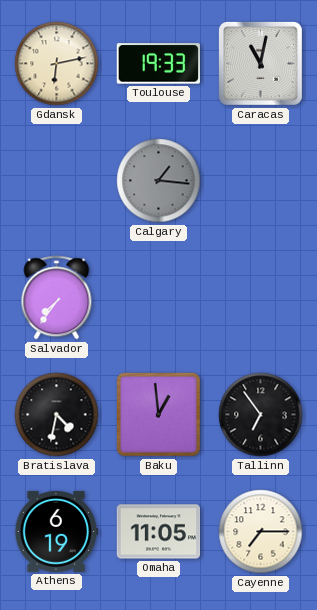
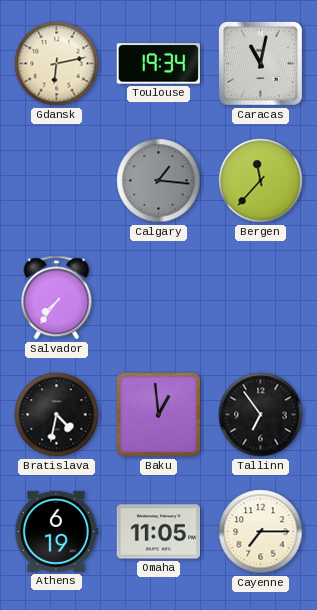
Toulouse: 19:33 -> 19:34
Bergen: none -> 11:37
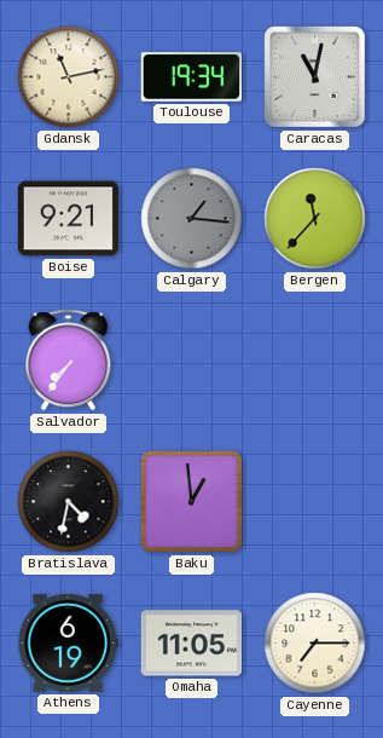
Gdansk: 6:13 -> 11:13
Boise: none -> 9:21
Tallinn: 6:54 -> none
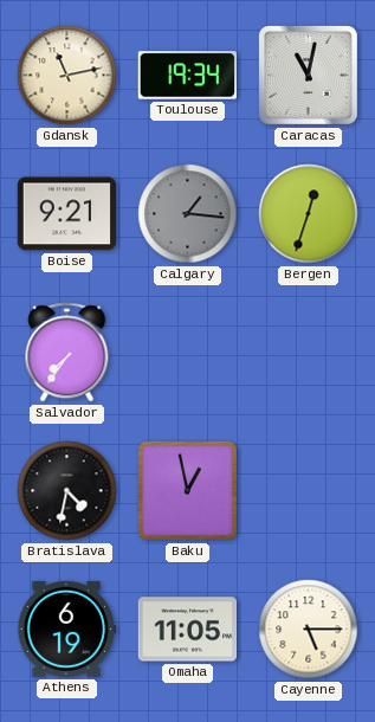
Bergen: 11:37 -> 12:33
Baku: 12:59 -> 12:58
Cayenne: 7:15 -> 5:15
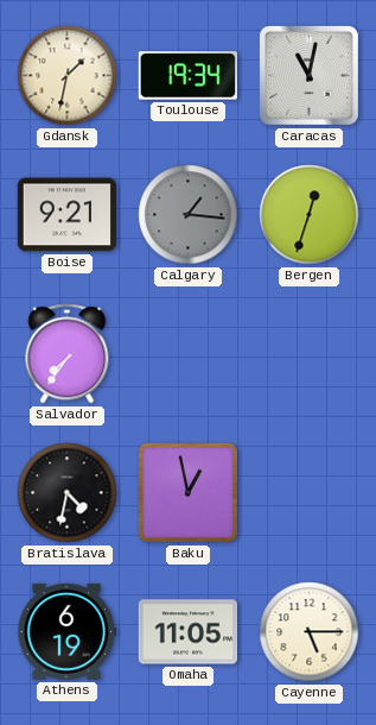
Gdansk: 11:13 -> 1:32
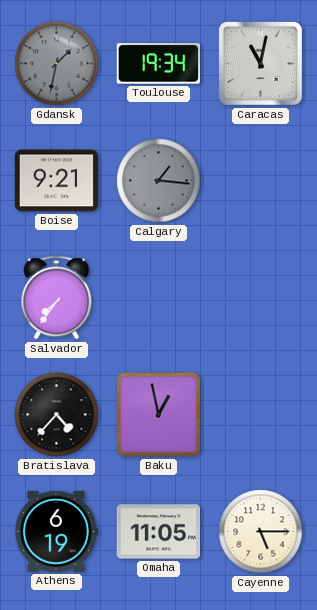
Gdansk dial: cream -> grey
Bergen: 12:33 -> none
Bratislava: 4:32 -> 4:37
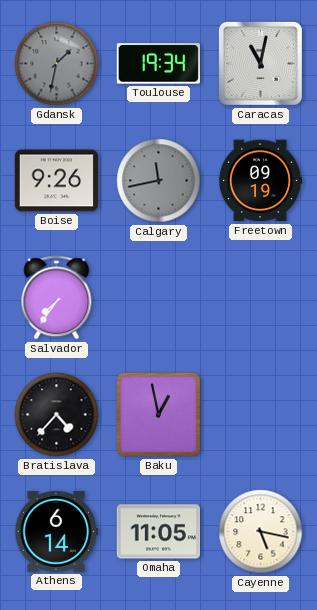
Boise: 9:21 -> 9:26
Calgary: 1:16 -> 11:43
Freetown: none -> 09:19
Athens: 6:19 -> 6:14
Cayenne: 5:15 -> 5:17
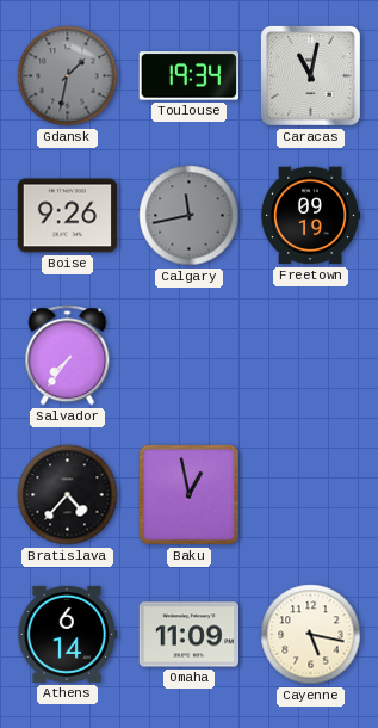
Omaha: 11:05 -> 11:09
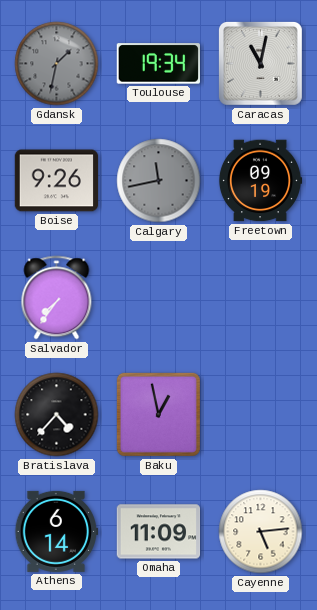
Cayenne: 5:17 -> 5:14
